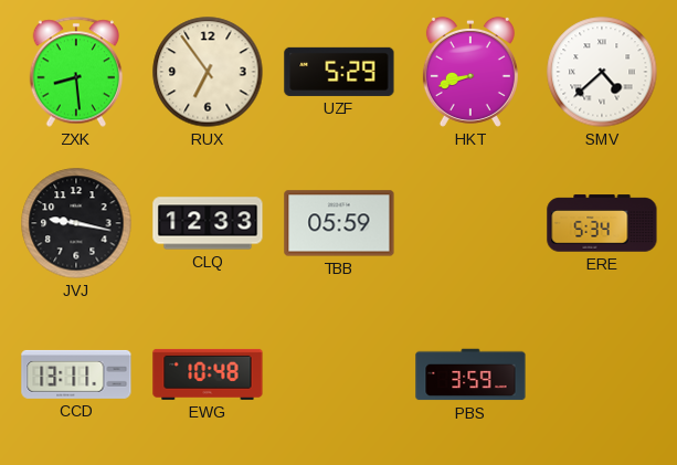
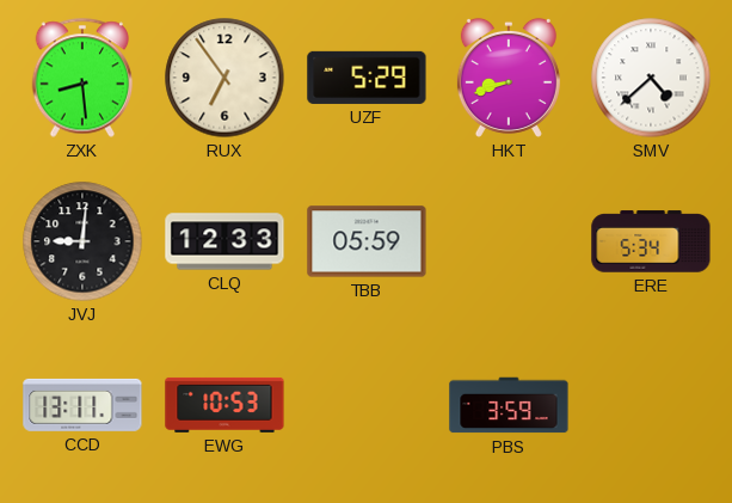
JVJ: 9:17 -> 9:01
EWG: 10:48 -> 10:53
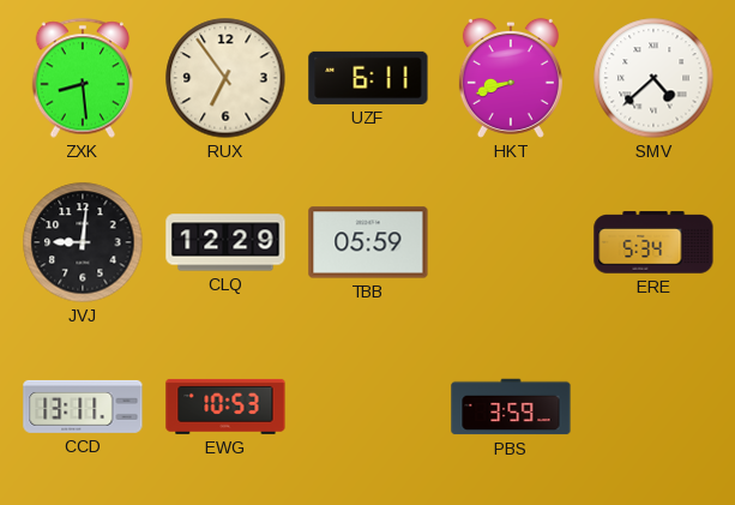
UZF: 5:29 -> 6:11
CLQ: 12:33 -> 12:29
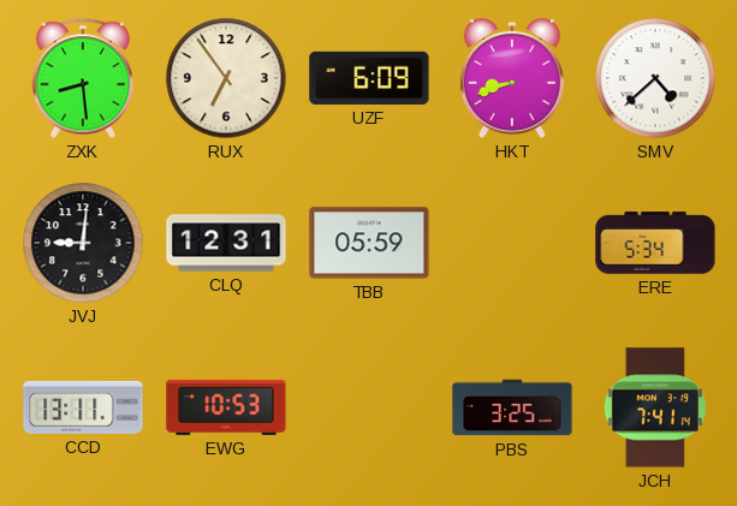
UZF: 6:11 -> 6:09
CLQ: 12:29 -> 12:31
PBS: 3:59 -> 3:25
JCH: none -> 7:41
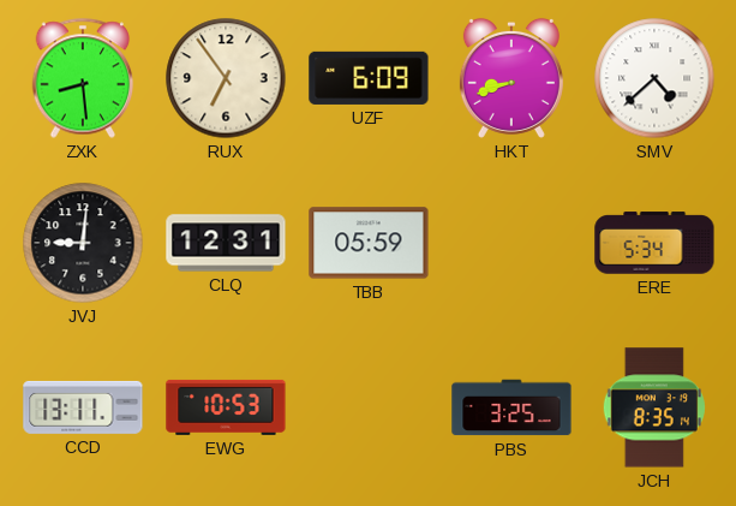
JCH: 7:41 -> 8:35
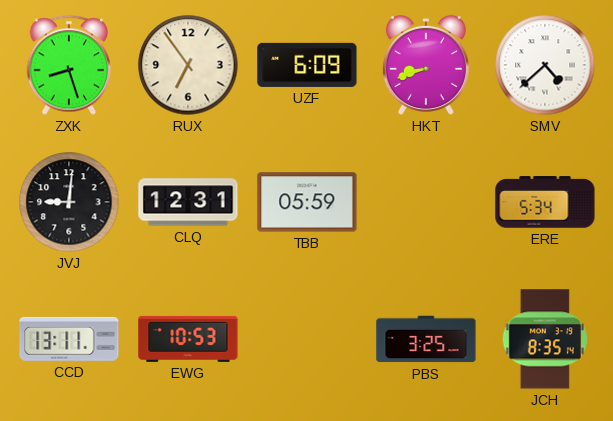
ZXK: 8:29 -> 8:27
